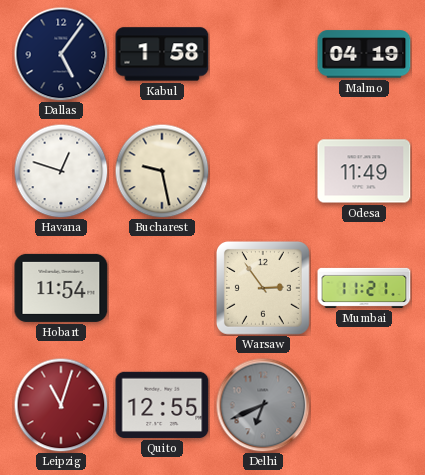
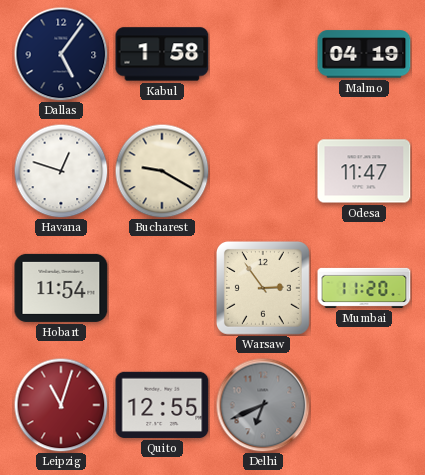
Bucharest: 9:28 -> 9:20
Odesa: 11:49 -> 11:47
Mumbai: 11:21 -> 11:20
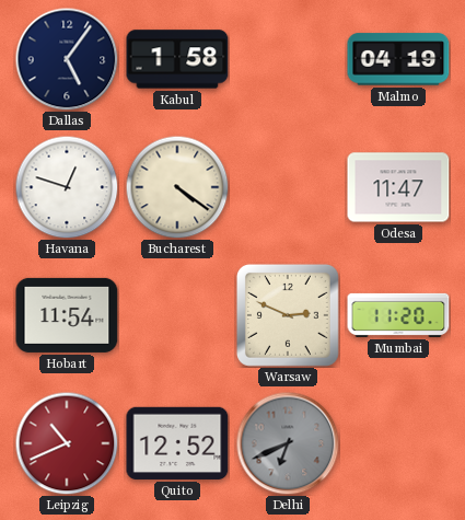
Bucharest: 9:20 -> 4:21
Warsaw: 2:54 -> 2:49
Leipzig: 11:03 -> 10:41
Quito: 12:55 -> 12:52
